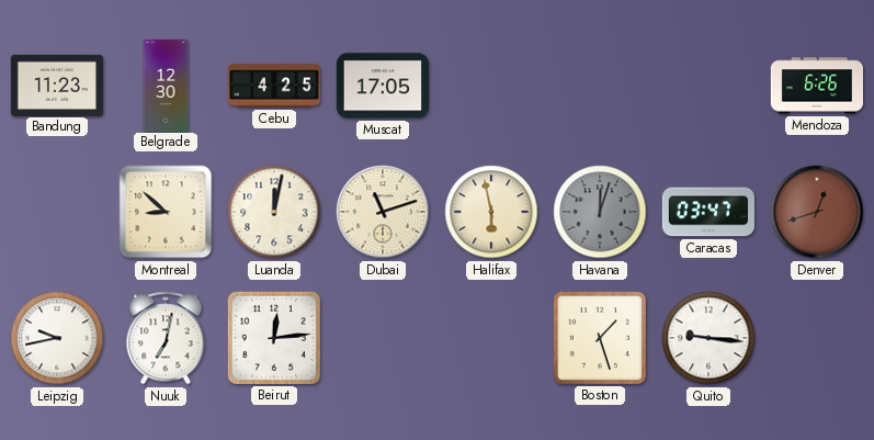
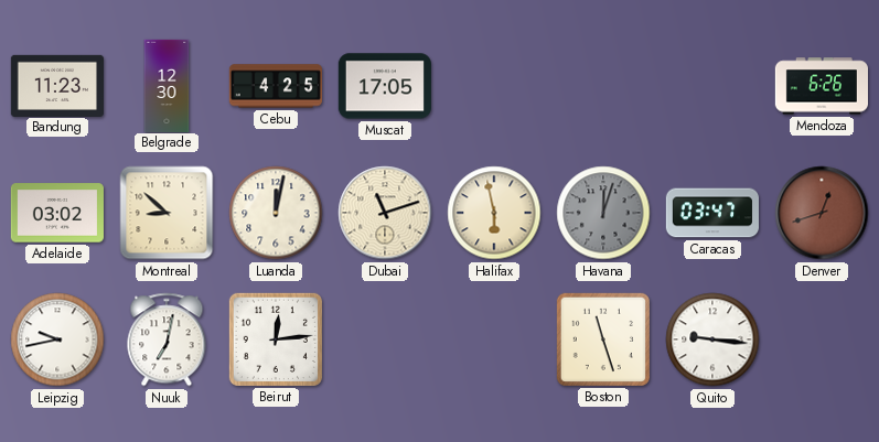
Adelaide: none -> 03:02
Boston: 1:27 -> 11:27
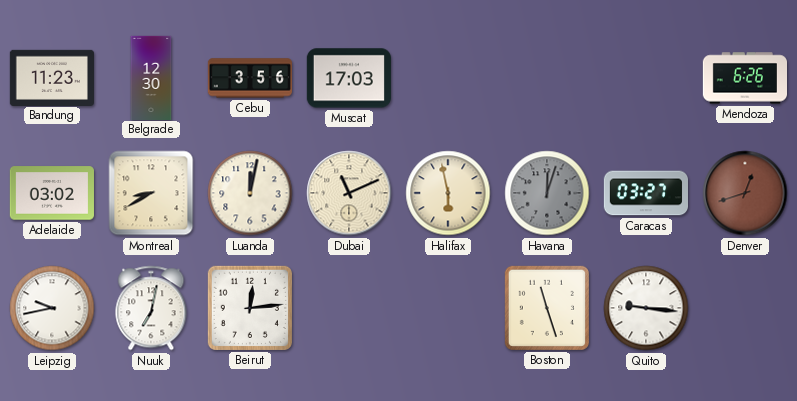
Cebu: 4:25 -> 3:56
Muscat: 17:05 -> 17:03
Montreal: 8:52 -> 8:40
Dubai: 11:12 -> 11:11
Caracas: 03:47 -> 03:27
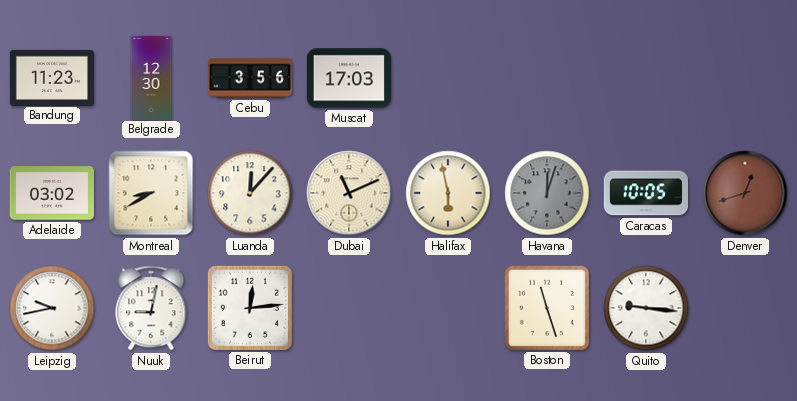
Mendoza: 6:26 -> none
Luanda: 12:02 -> 12:07
Caracas: 03:27 -> 10:05
Nuuk: 7:02 -> 9:02
